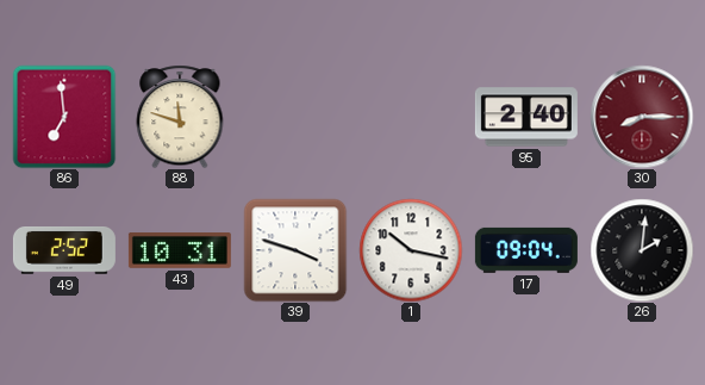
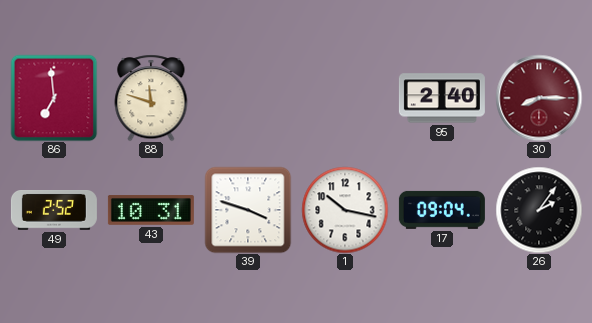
26: 2:01 -> 2:06
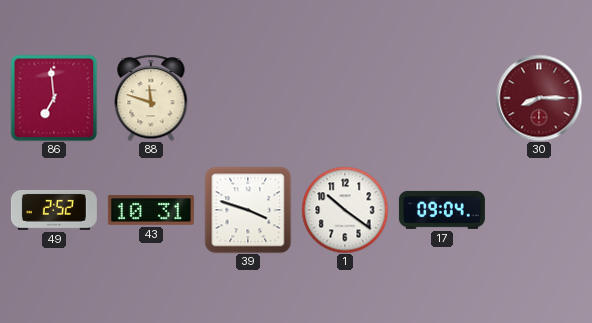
95: 2:40 -> none
1: 10:17 -> 10:21
26: 2:06 -> none
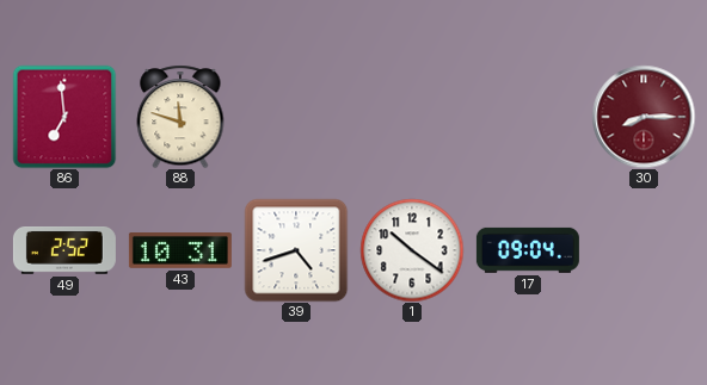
39: 3:48 -> 4:42
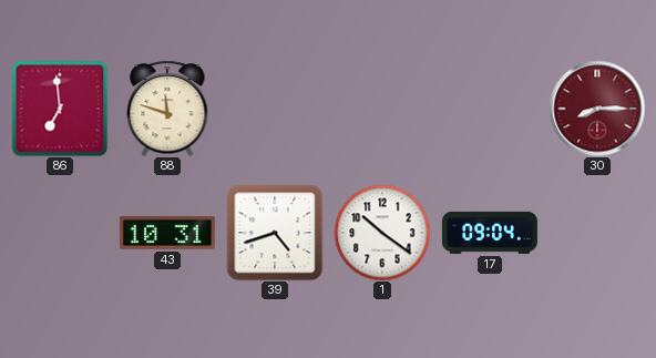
49: 2:52 -> none
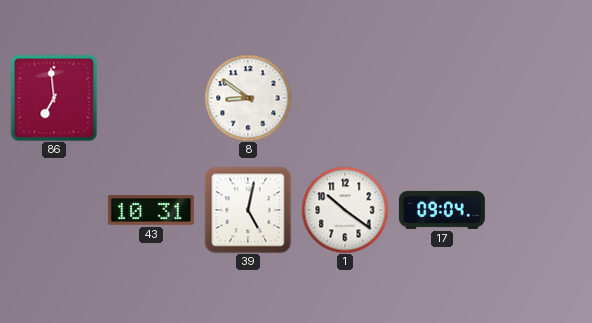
88: 11:48 -> none
8: none -> 8:51
30: 8:15 -> none
39: 4:42 -> 5:02
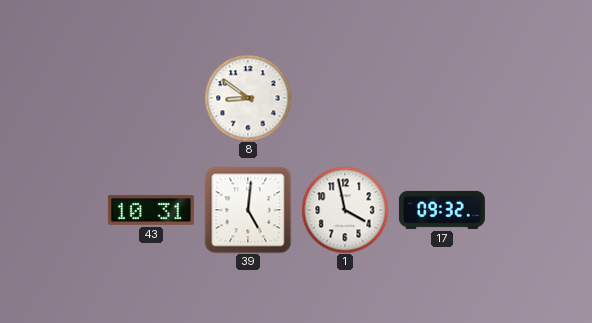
86: 6:59 -> none
39: 5:02 -> 5:01
1: 10:21 -> 3:58
17: 09:04 -> 09:32
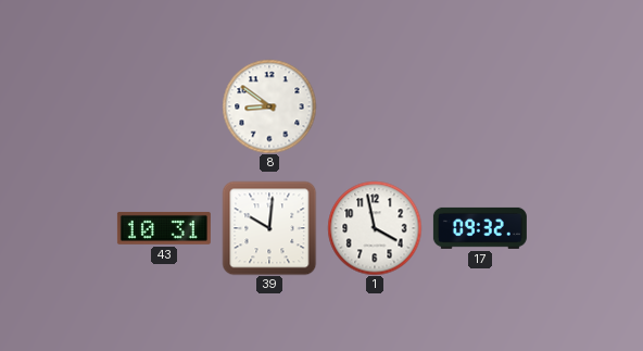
39: 5:01 -> 10:01
